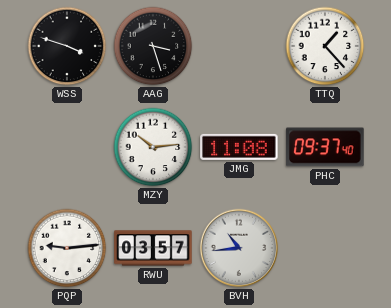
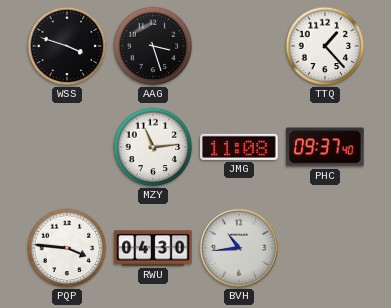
MZY: 10:14 -> 11:14
PQP: 9:14 -> 3:46
RWU: 03:57 -> 04:30
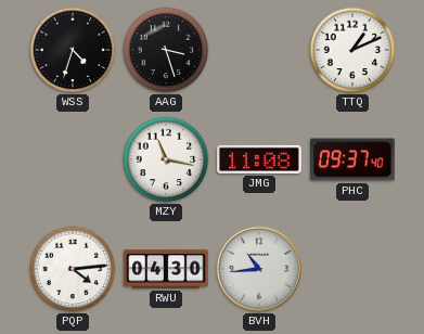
WSS: 3:48 -> 4:33
TTQ: 1:23 -> 1:11
MZY: 11:14 -> 11:17
PQP: 3:46 -> 4:14
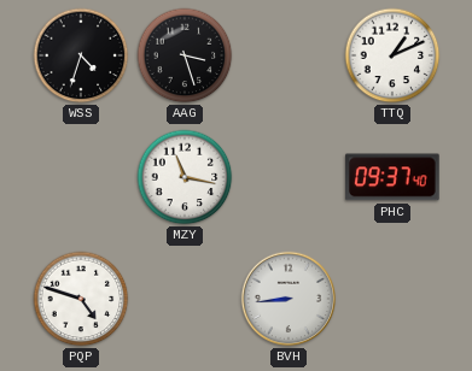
JMG: 11:08 -> none
PQP: 4:14 -> 4:48
RWU: 04:30 -> none
BVH: 10:44 -> 8:44
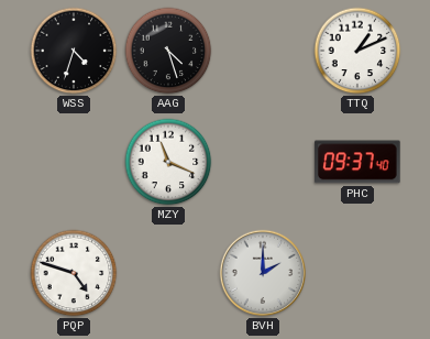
AAG: 3:27 -> 4:27
MZY: 11:17 -> 11:19
BVH: 8:44 -> 2:00
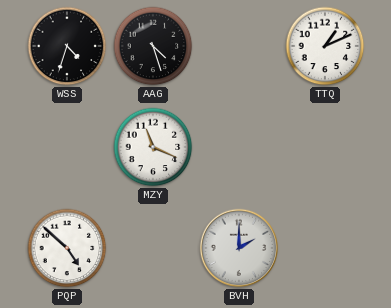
PHC: 09:37 -> none
PQP: 4:48 -> 4:52
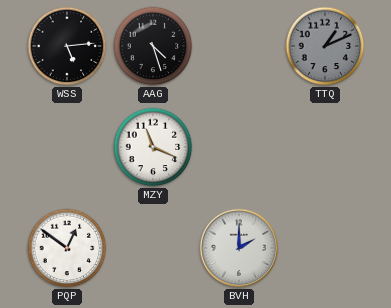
WSS: 4:33 -> 5:14
TTQ dial: white -> grey
PQP: 4:52 -> 12:51
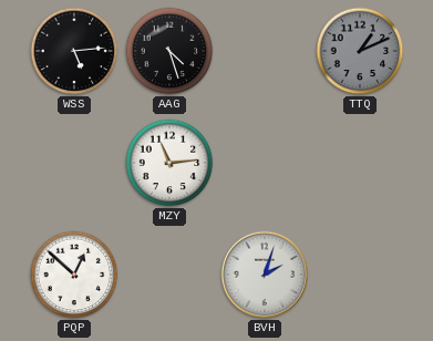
MZY: 11:19 -> 11:14
PQP: 12:51 -> 12:52
BVH: 2:00 -> 2:03
